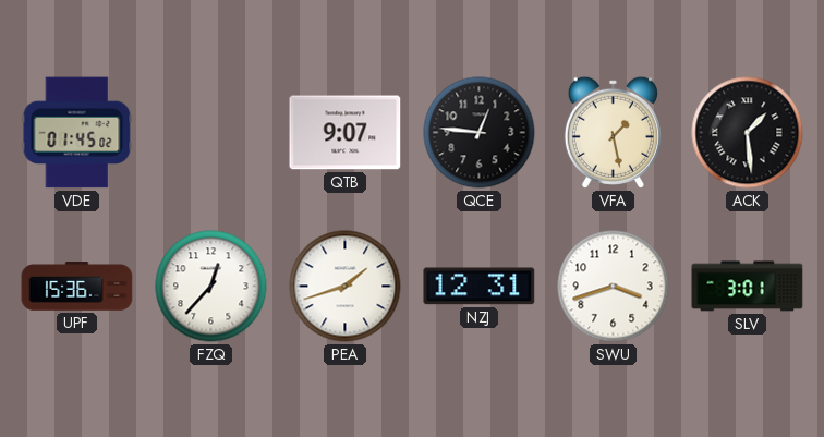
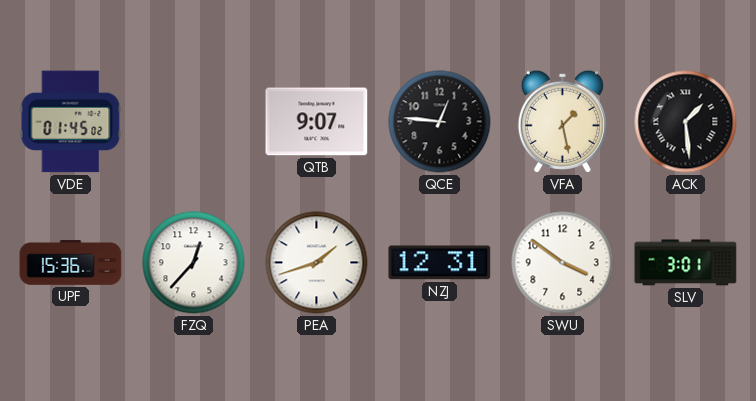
SWU: 3:42 -> 3:51
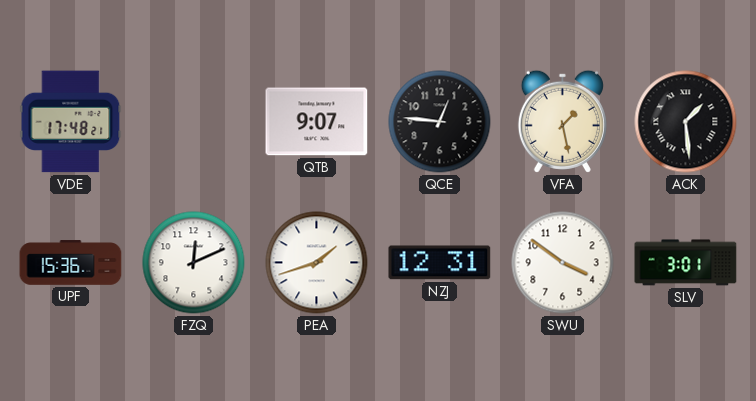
VDE: 01:45 -> 17:48
FZQ: 12:37 -> 12:11
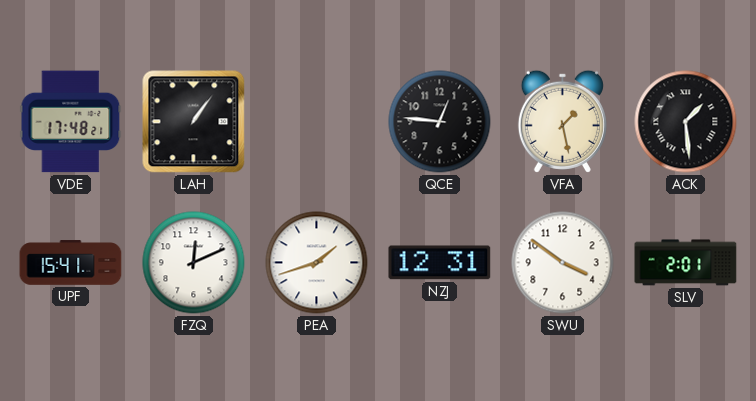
LAH: none -> 1:06
QTB: 9:07 -> none
UPF: 15:36 -> 15:41
SLV: 3:01 -> 2:01
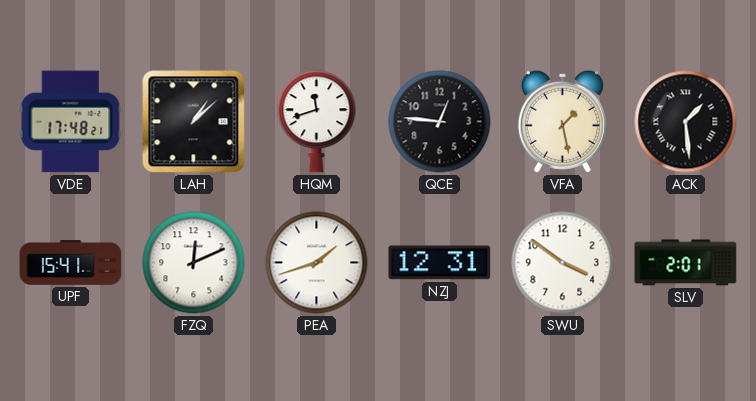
LAH: 1:06 -> 1:08
HQM: none -> 11:42
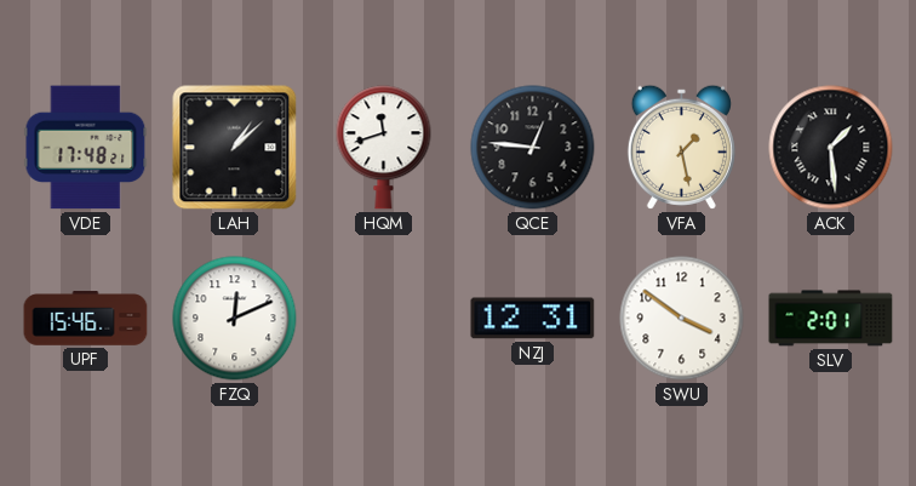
UPF: 15:41 -> 15:46
PEA: 1:42 -> none
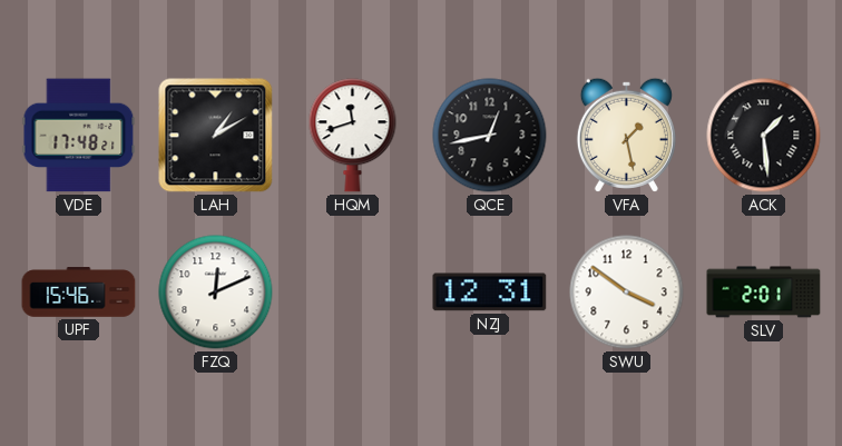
LAH: 1:08 -> 1:10
QCE: 12:46 -> 12:43
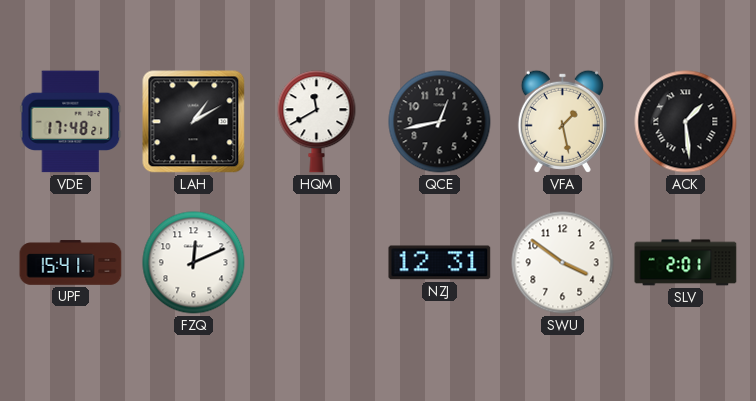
HQM: 11:42 -> 11:40
UPF: 15:46 -> 15:41
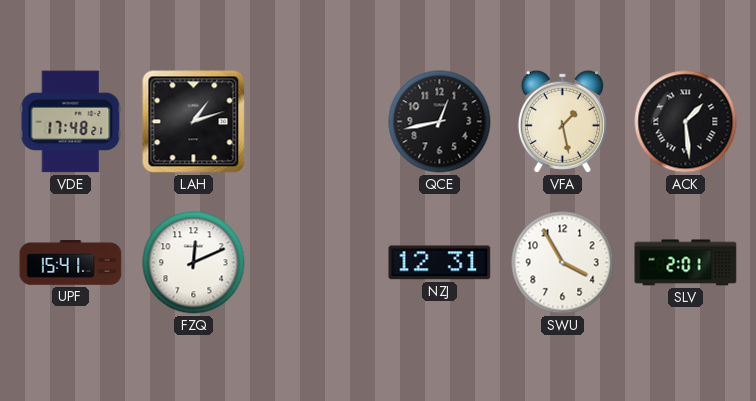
LAH: 1:10 -> 1:12
HQM: 11:40 -> none
SWU: 3:51 -> 3:55
